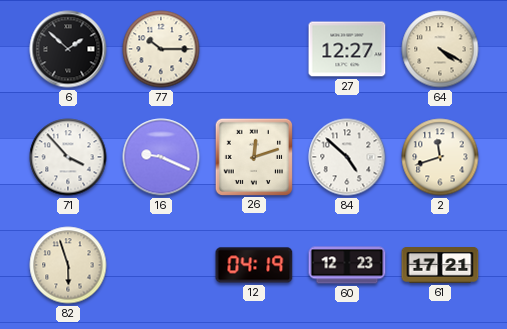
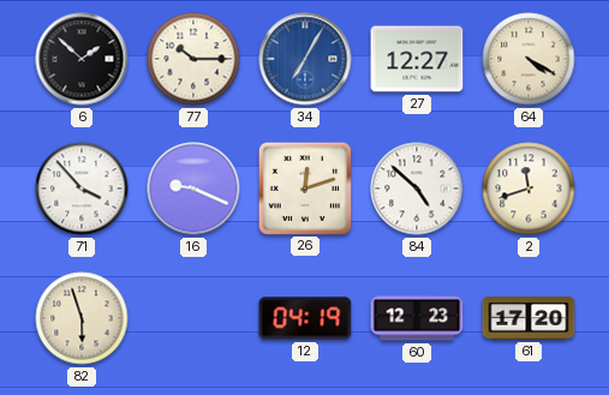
34: none -> 7:05
61: 17:21 -> 17:20
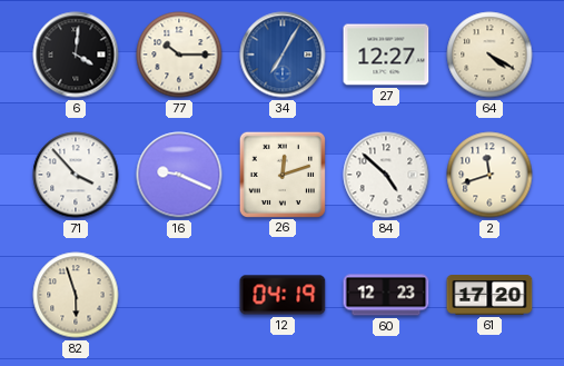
6: 1:52 -> 4:01
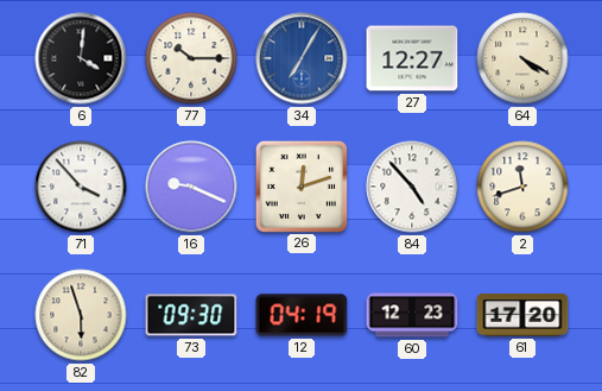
84: 4:52 -> 4:53
73: none -> 09:30
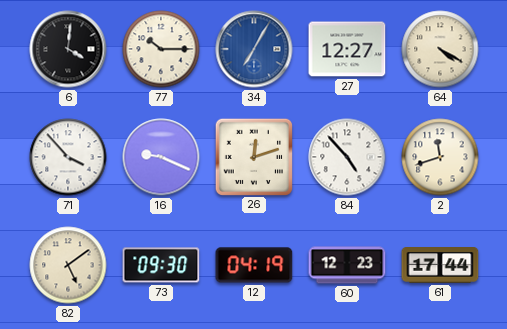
82: 5:57 -> 5:09
61: 17:20 -> 17:44
